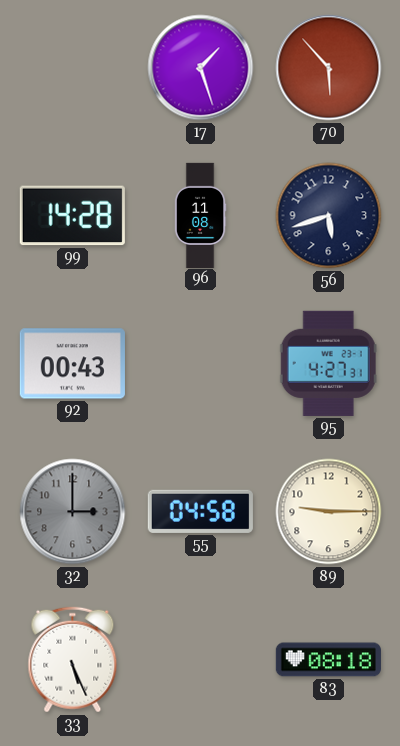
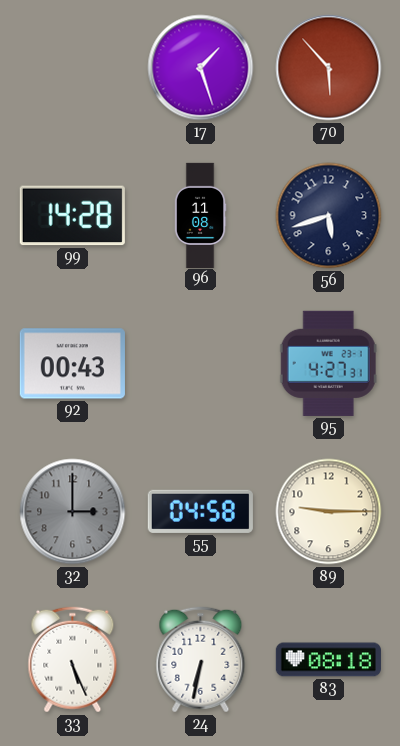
24: none -> 6:32
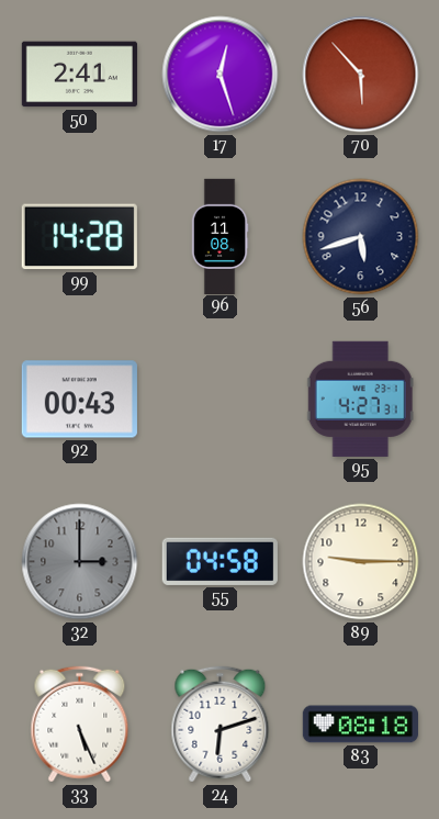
50: none -> 2:41
17: 1:27 -> 12:27
24: 6:32 -> 6:12
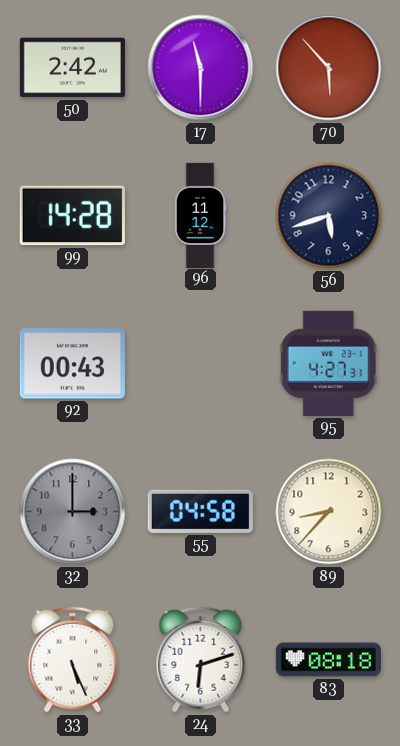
50: 2:41 -> 2:42
17: 12:27 -> 11:30
96: 11:08 -> 11:12
89: 9:15 -> 8:37
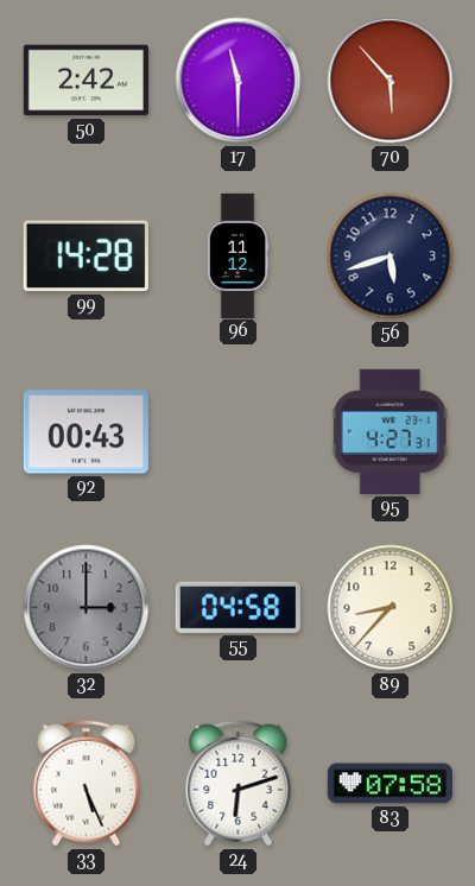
83: 08:18 -> 07:58
